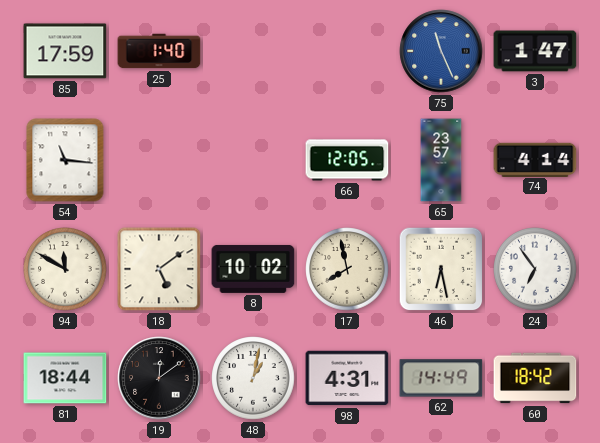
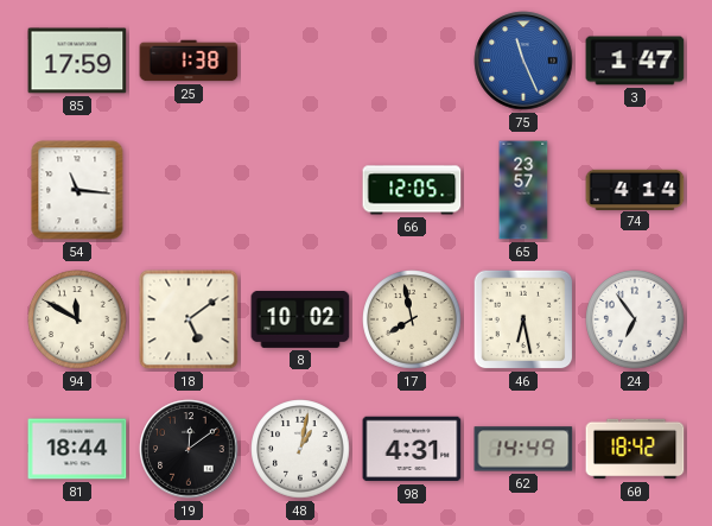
25: 1:40 -> 1:38
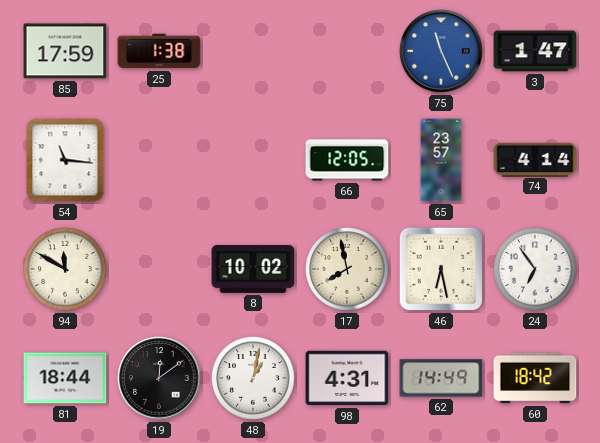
18: 5:09 -> none
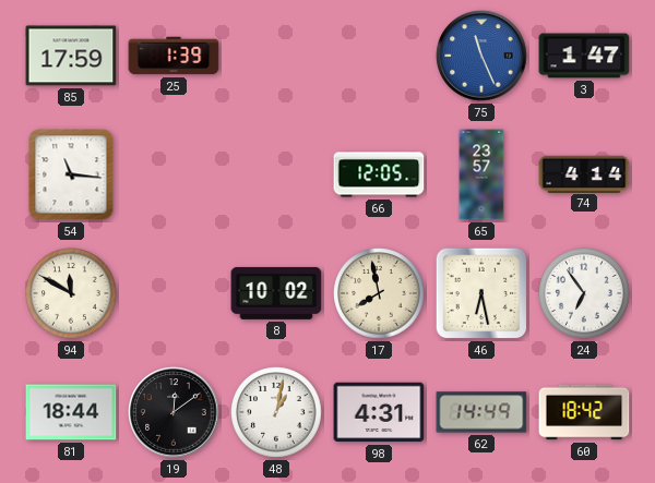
25: 1:38 -> 1:39
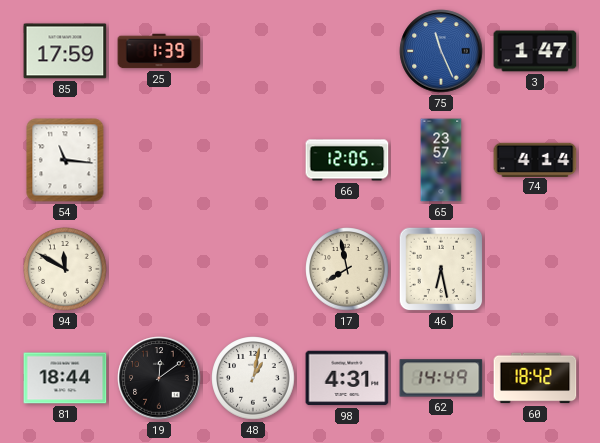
8: 10:02 -> none
24: 6:54 -> none
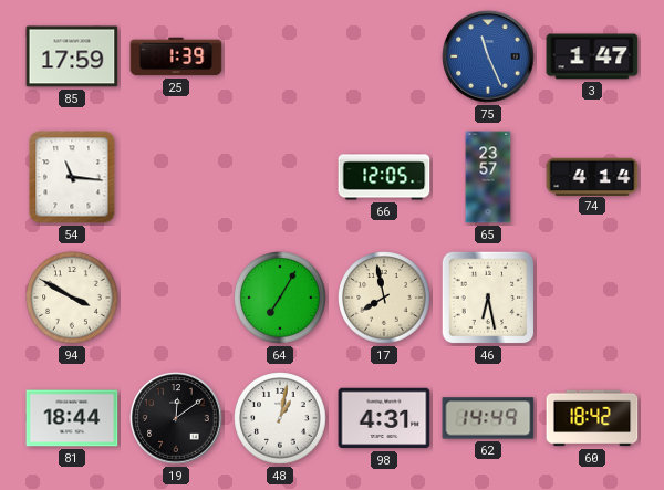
94: 11:50 -> 3:50
64: none -> 7:05
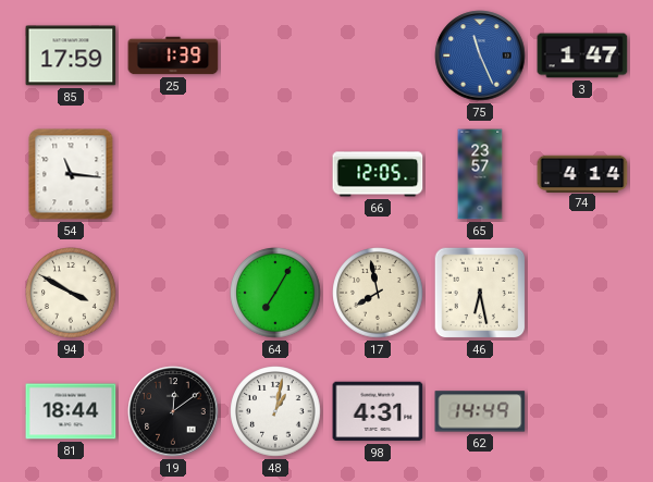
60: 18:42 -> none
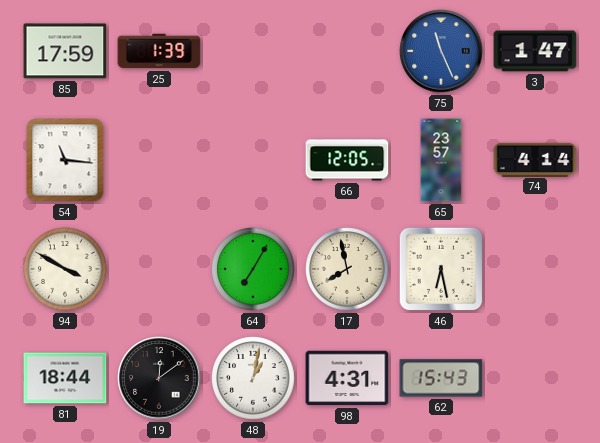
62: 14:49 -> 15:43
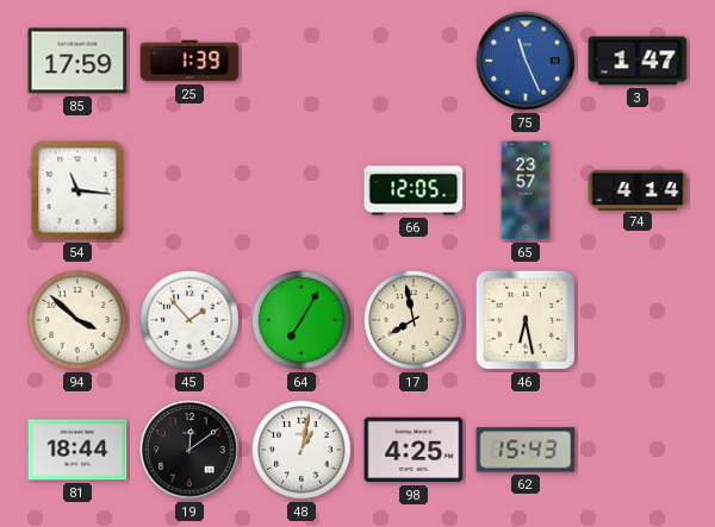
94: 3:50 -> 3:52
45: none -> 1:53
98: 4:31 -> 4:25
